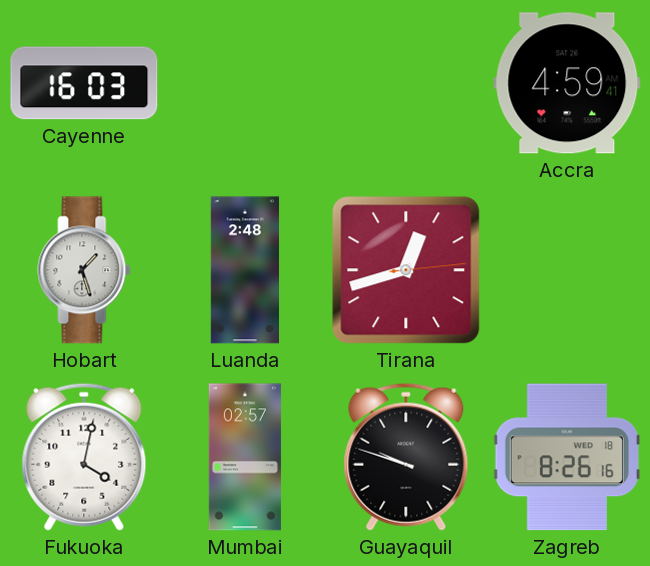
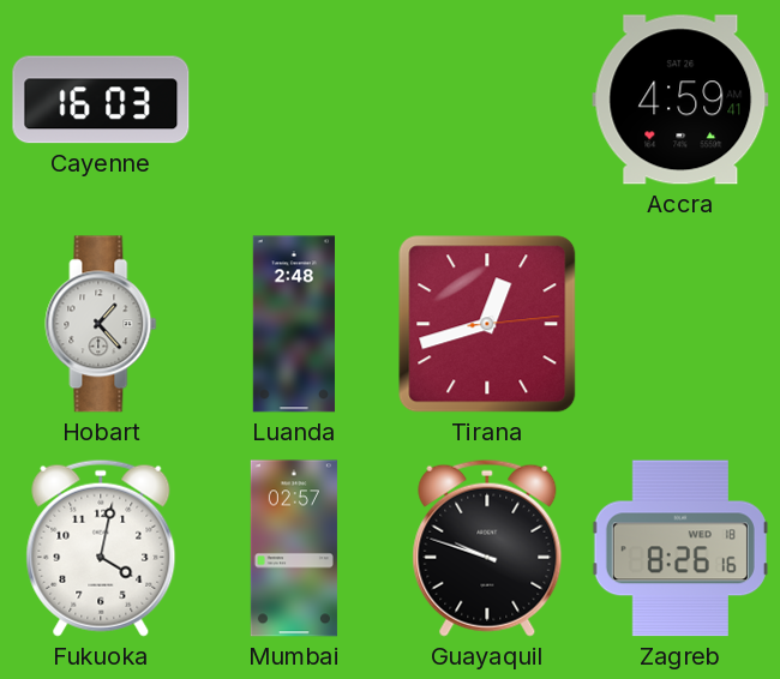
Hobart: 1:27 -> 1:23
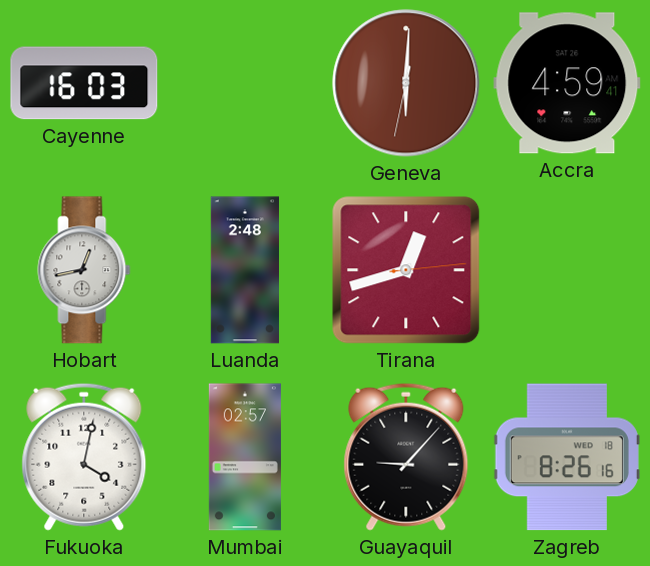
Geneva: none -> 6:00
Hobart: 1:23 -> 12:43
Guayaquil: 9:48 -> 9:07
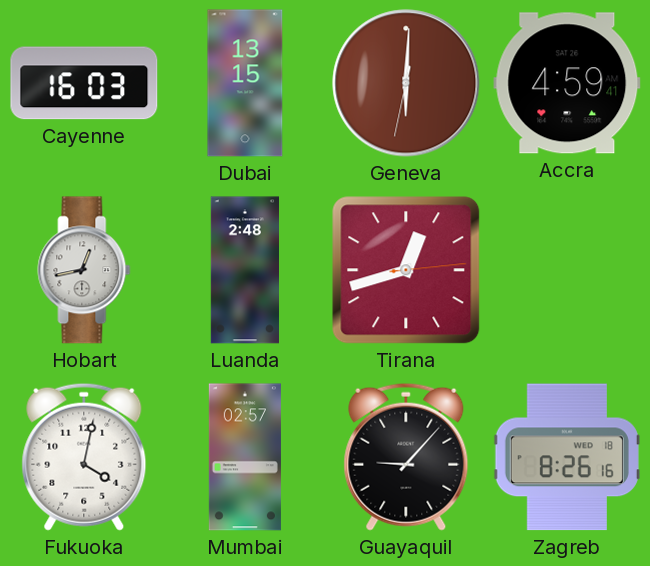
Dubai: none -> 13:15
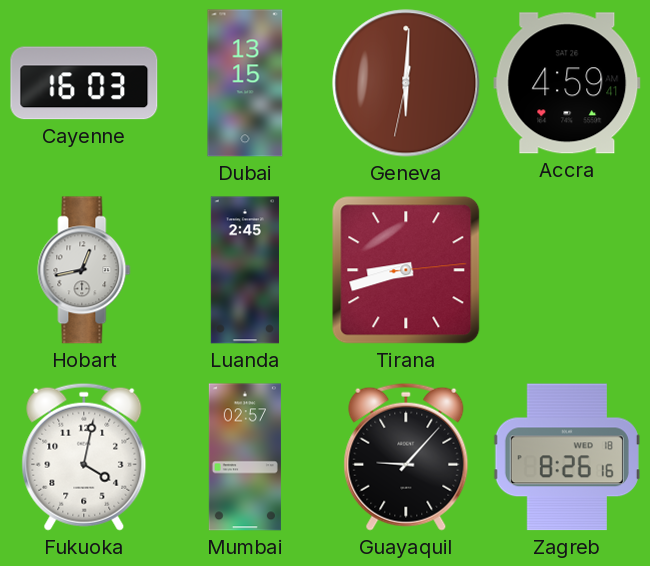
Luanda: 2:48 -> 2:45
Tirana: 12:42 -> 8:42
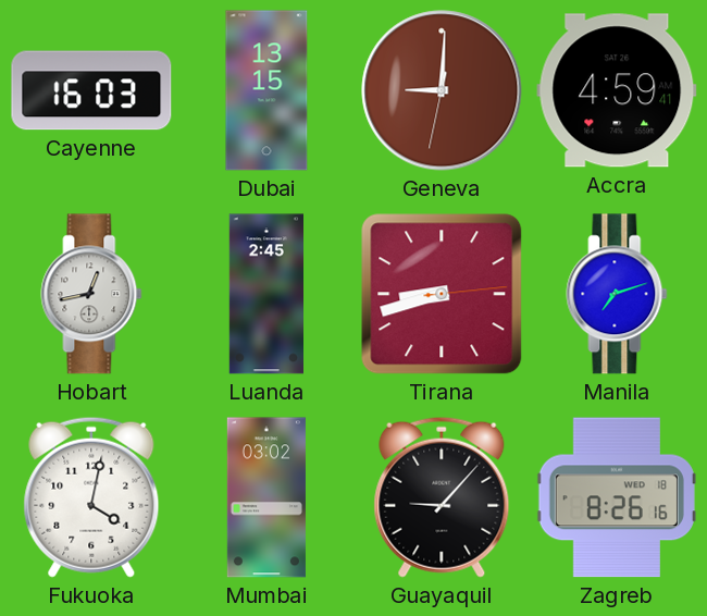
Geneva: 6:00 -> 9:00
Manila: none -> 7:12
Mumbai: 02:57 -> 03:02
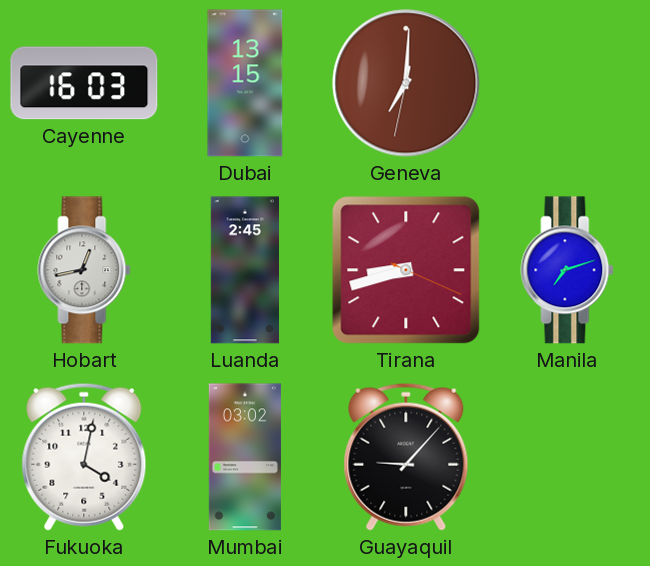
Geneva: 9:00 -> 7:00
Accra: 4:59 -> none
Tirana: 8:42:14 -> 8:42:19
Zagreb: 8:26 -> none
